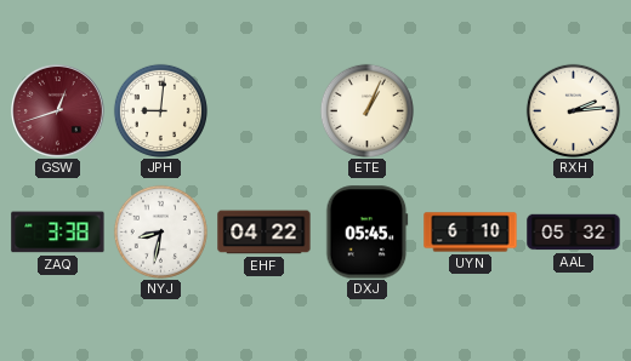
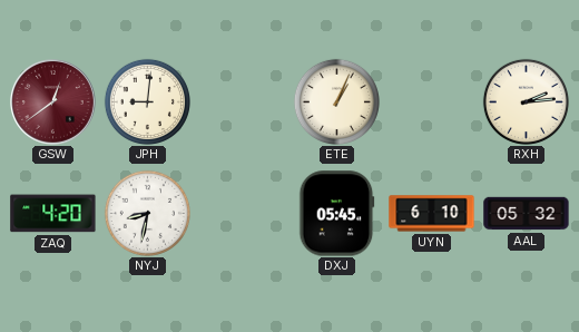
GSW: 12:42 -> 12:39
ZAQ: 3:38 -> 4:20
EHF: 04:22 -> none
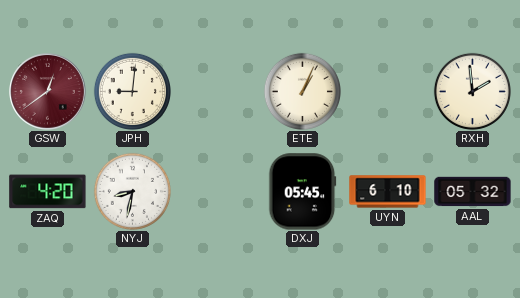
RXH: 2:14 -> 1:59
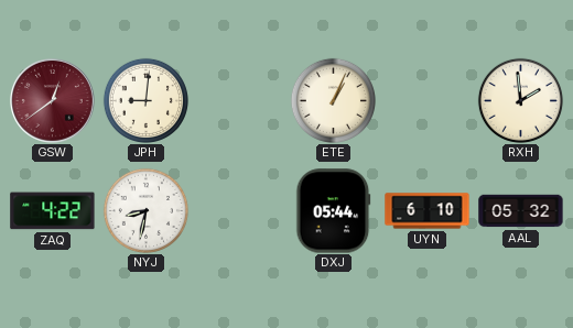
ZAQ: 4:20 -> 4:22
DXJ: 05:45 -> 05:44
